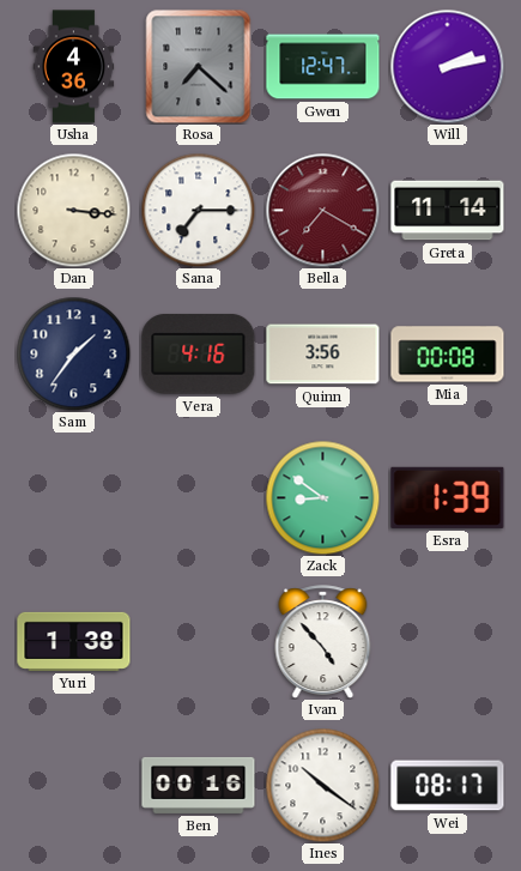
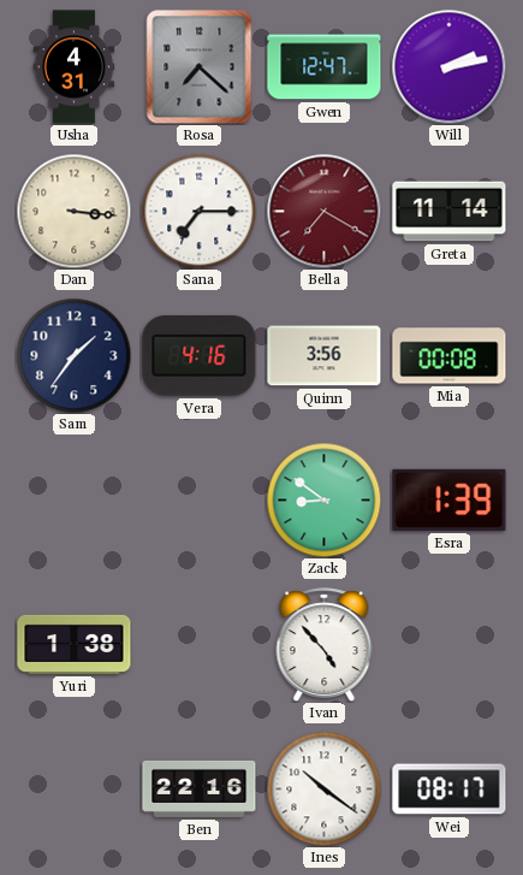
Usha: 4:36 -> 4:31
Ben: 00:16 -> 22:16
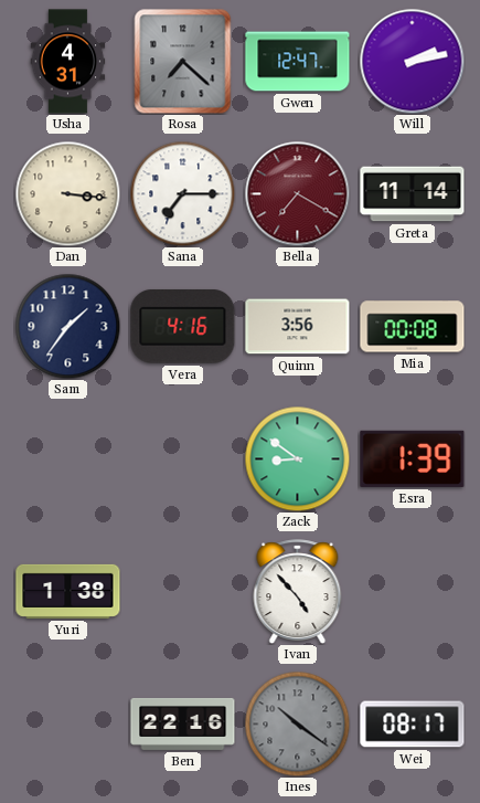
Ines dial: white -> grey
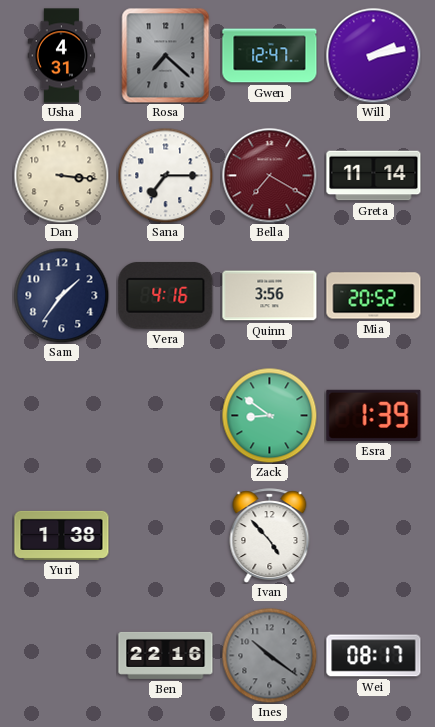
Mia: 00:08 -> 20:52
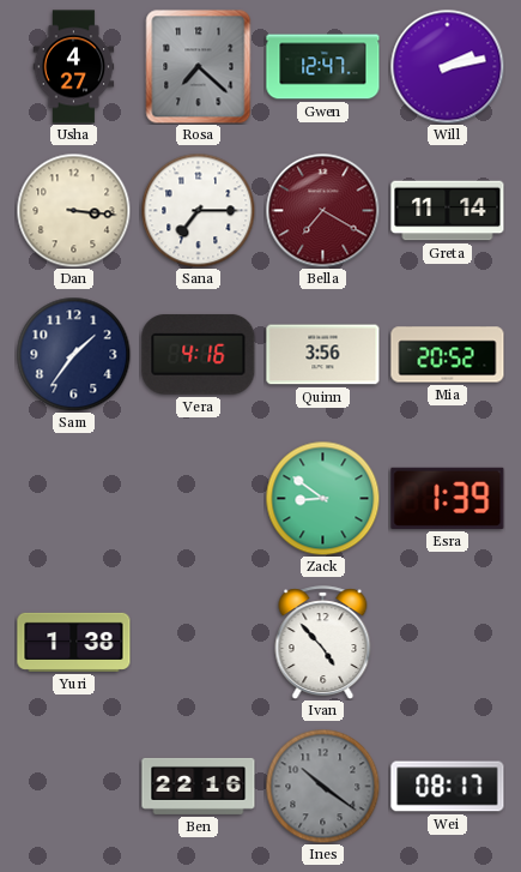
Usha: 4:31 -> 4:27
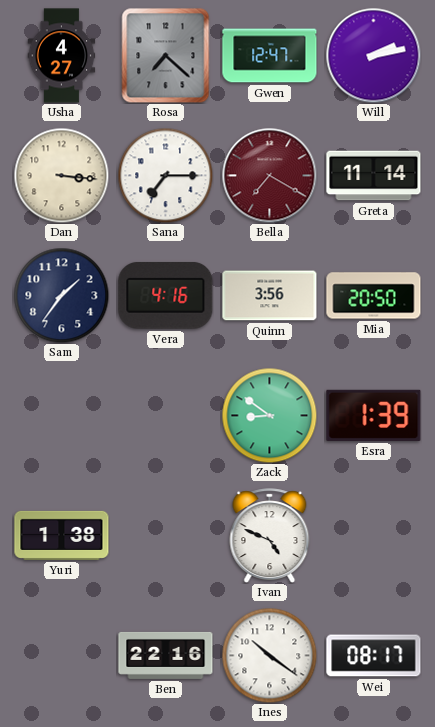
Mia: 20:52 -> 20:50
Ivan: 4:53 -> 4:49
Ines dial: grey -> white
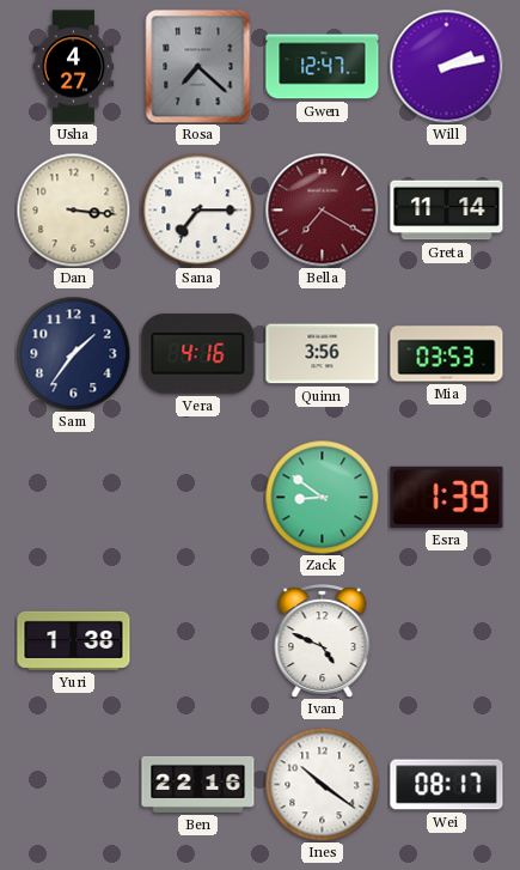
Mia: 20:50 -> 03:53
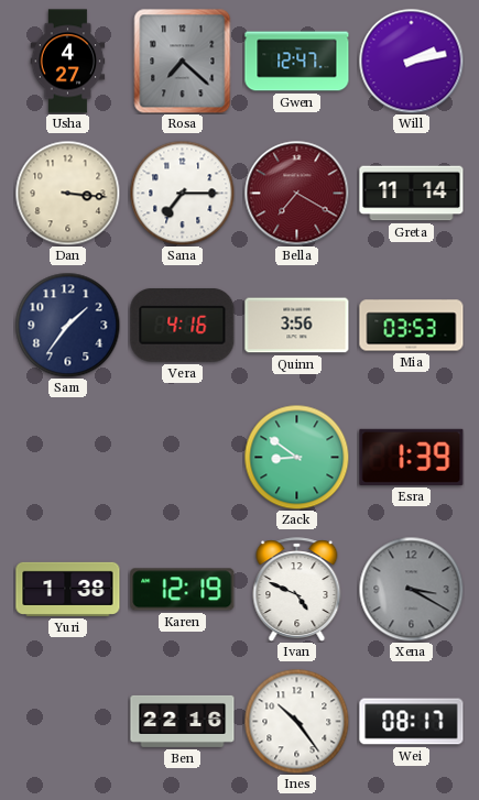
Karen: none -> 12:19
Xena: none -> 3:20
Ines: 10:21 -> 10:24
